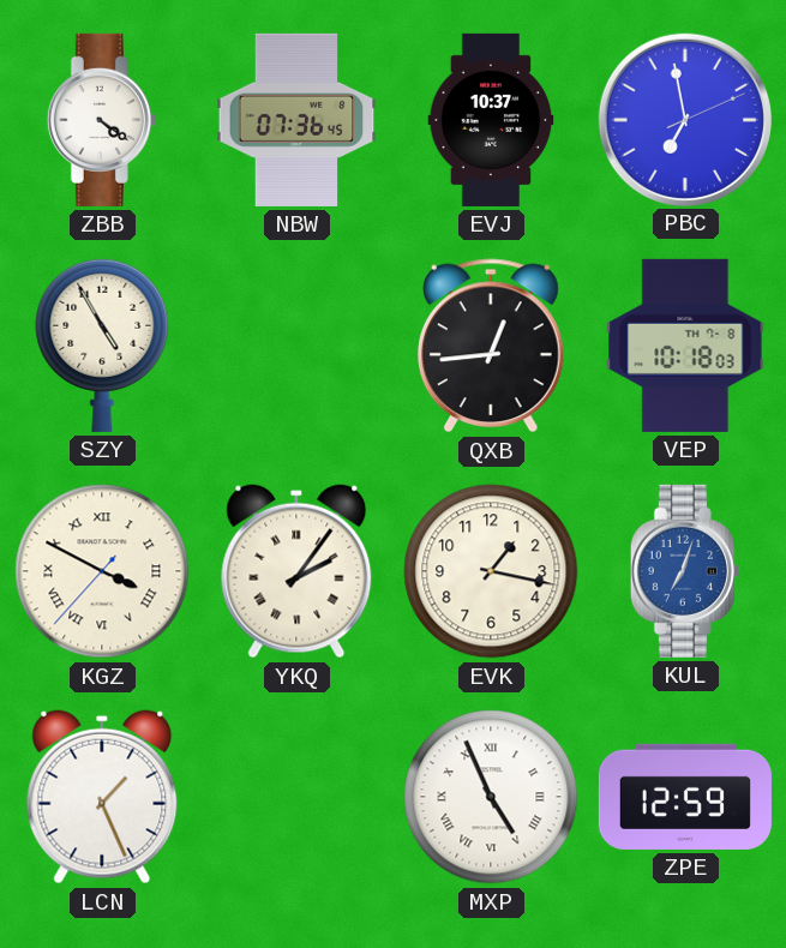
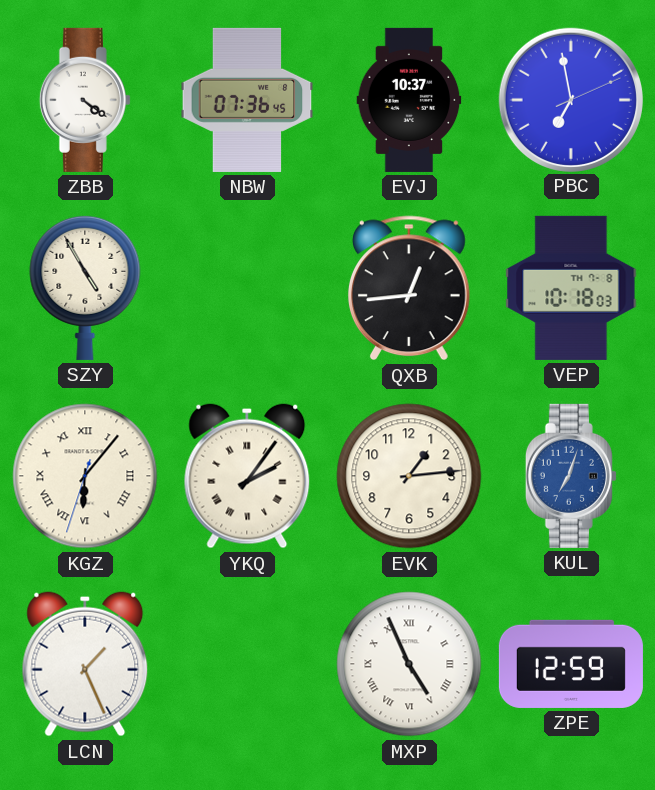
KGZ: 3:49 -> 6:06
EVK: 1:17 -> 1:14
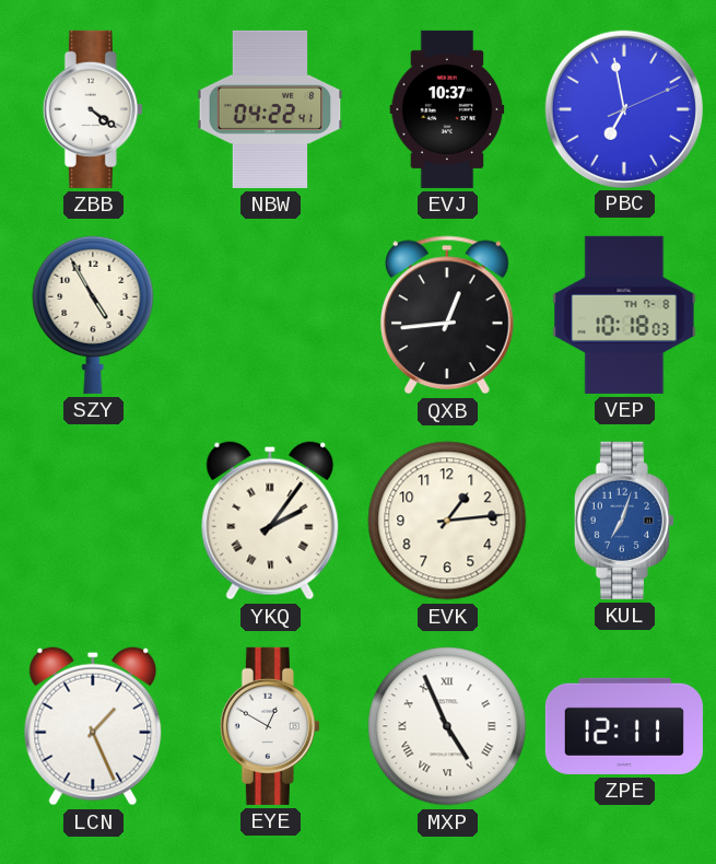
NBW: 07:36 -> 04:22
KGZ: 6:06 -> none
EYE: none -> 12:50
ZPE: 12:59 -> 12:11
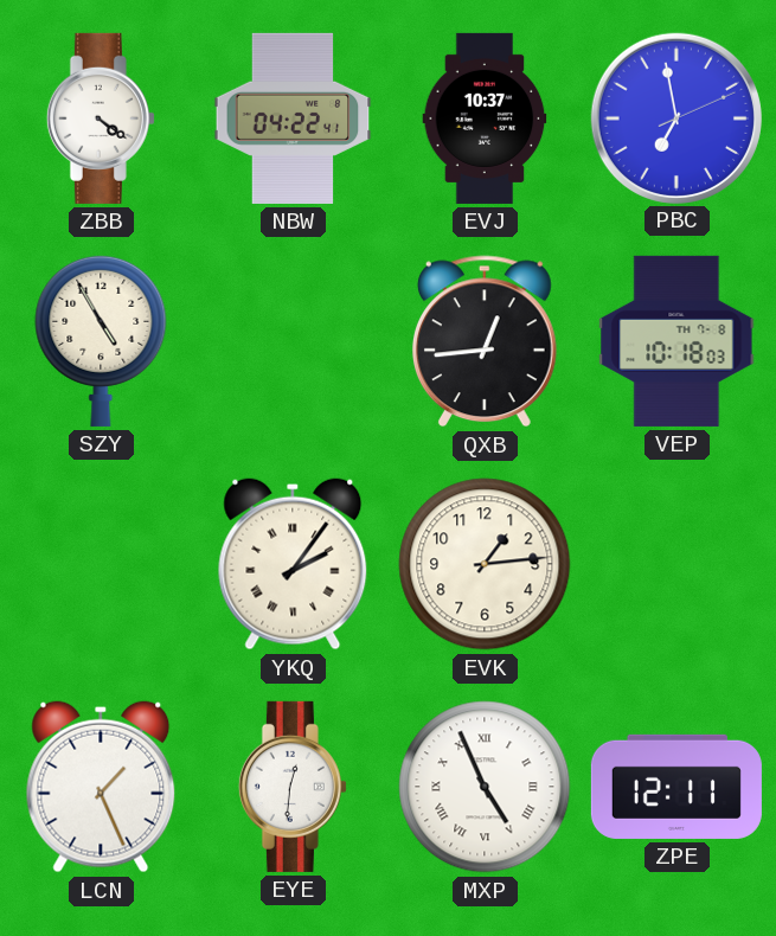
KUL: 7:03 -> none
EYE: 12:50 -> 12:31
